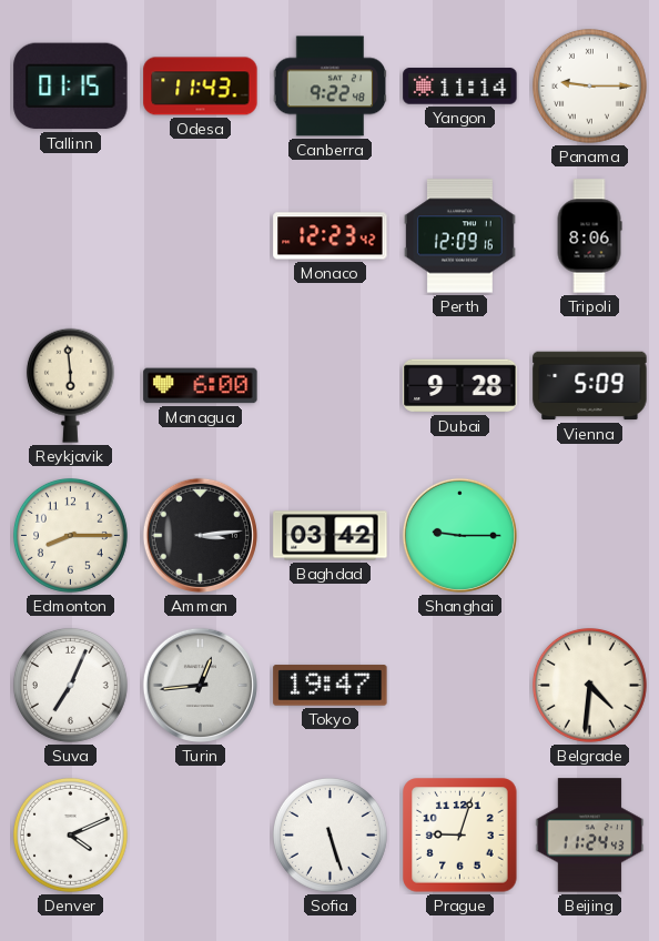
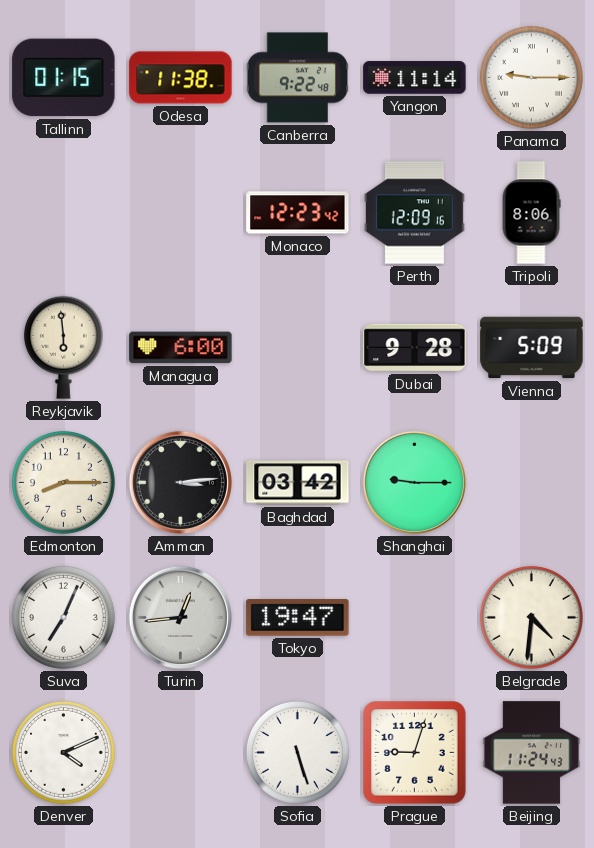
Odesa: 11:43 -> 11:38
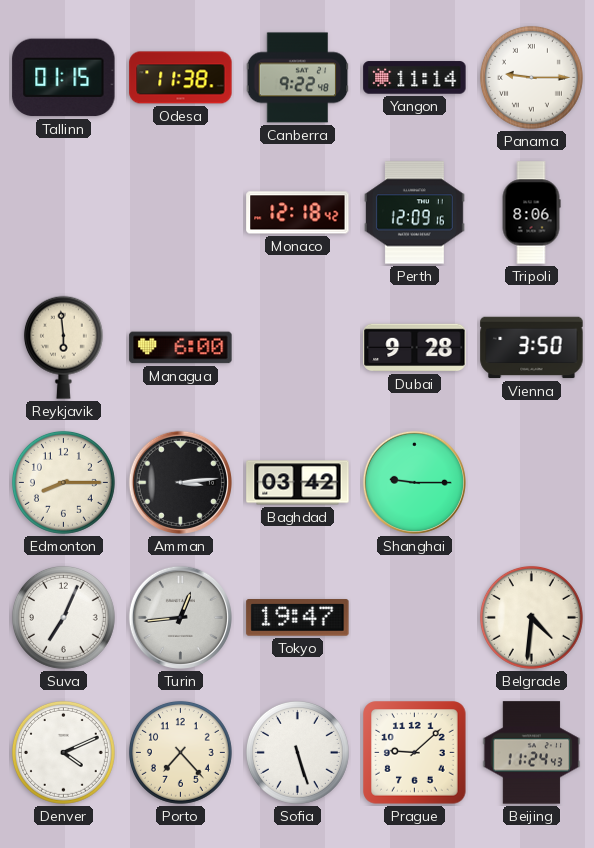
Monaco: 12:23 -> 12:18
Vienna: 5:09 -> 3:50
Porto: none -> 7:23
Prague: 9:03 -> 9:08
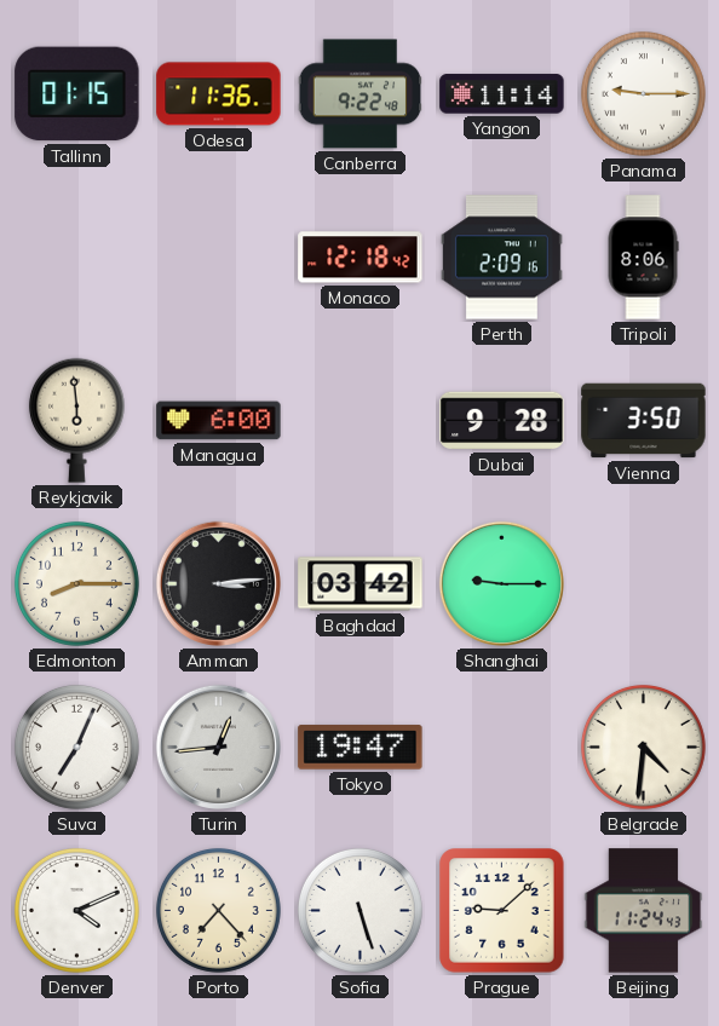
Odesa: 11:38 -> 11:36
Perth: 12:09 -> 2:09
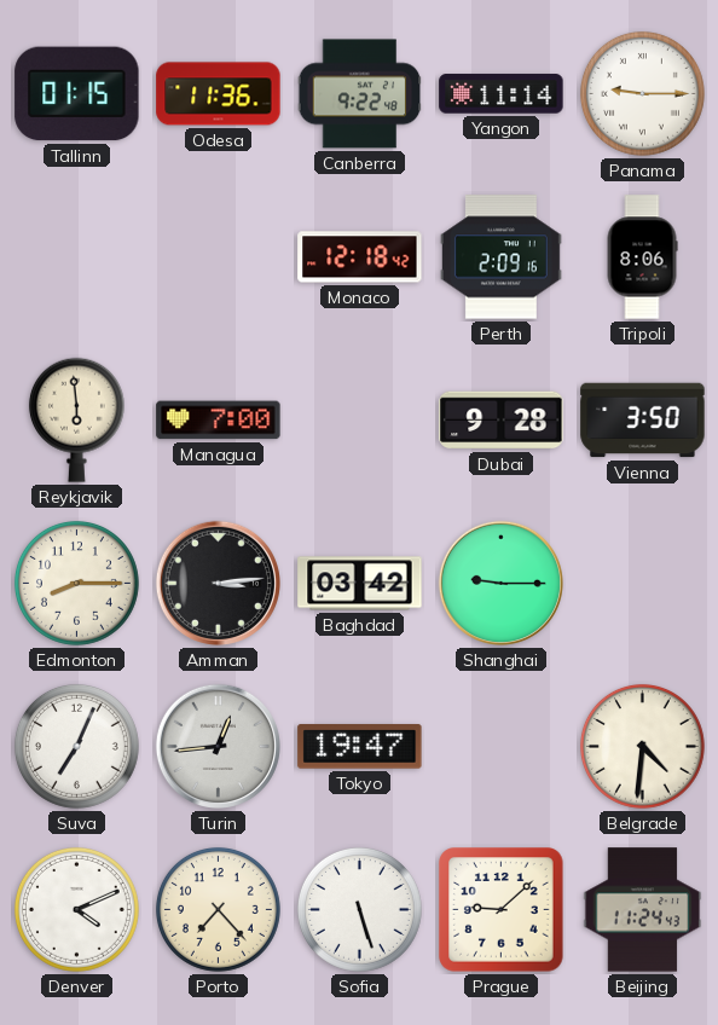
Managua: 6:00 -> 7:00
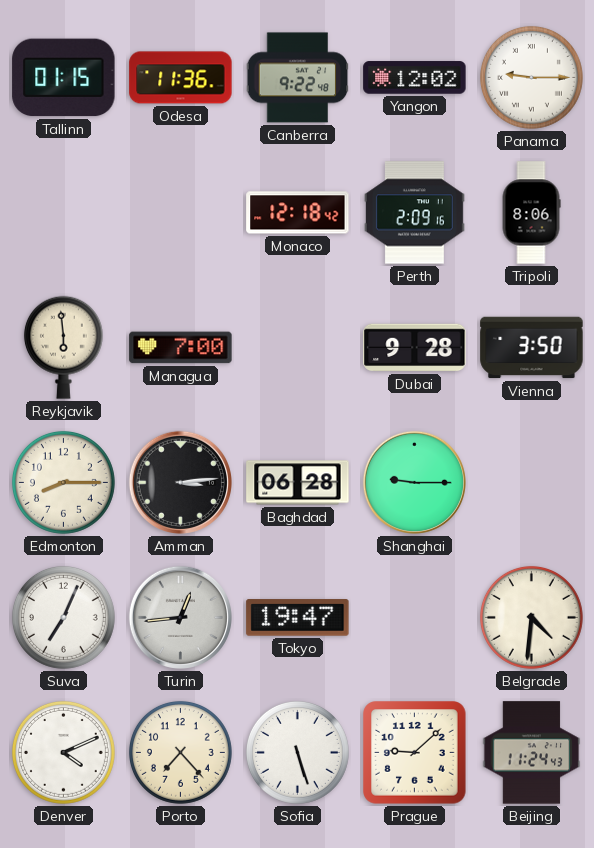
Yangon: 11:14 -> 12:02
Baghdad: 03:42 -> 06:28
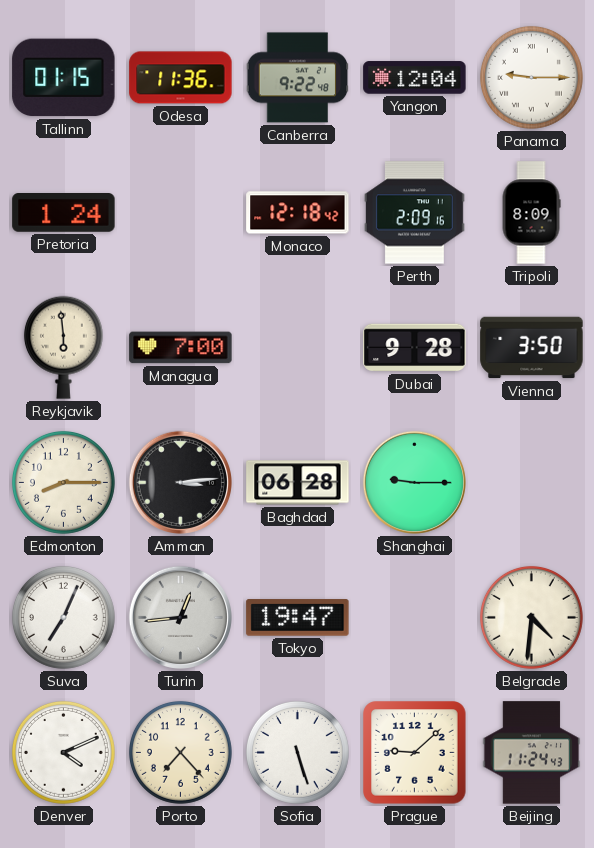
Yangon: 12:02 -> 12:04
Pretoria: none -> 1:24
Tripoli: 8:06 -> 8:09
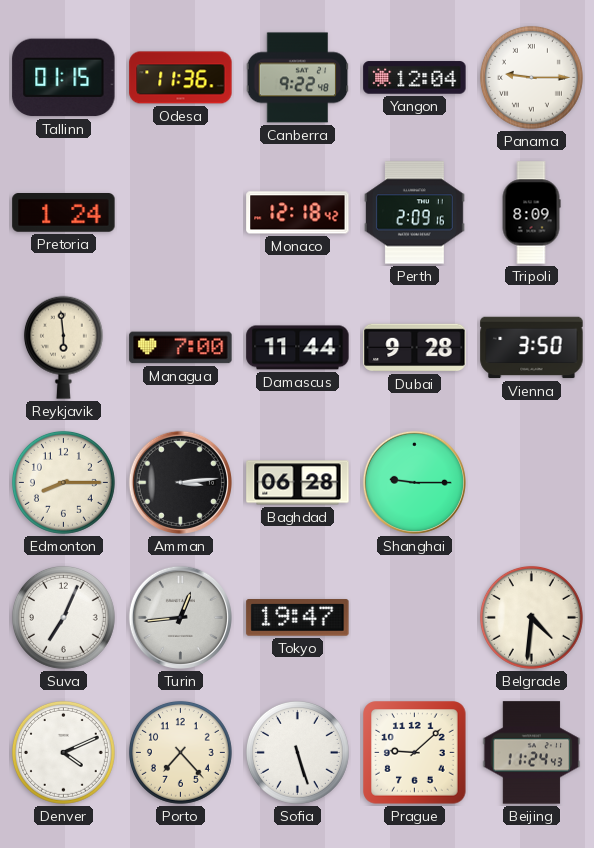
Damascus: none -> 11:44
